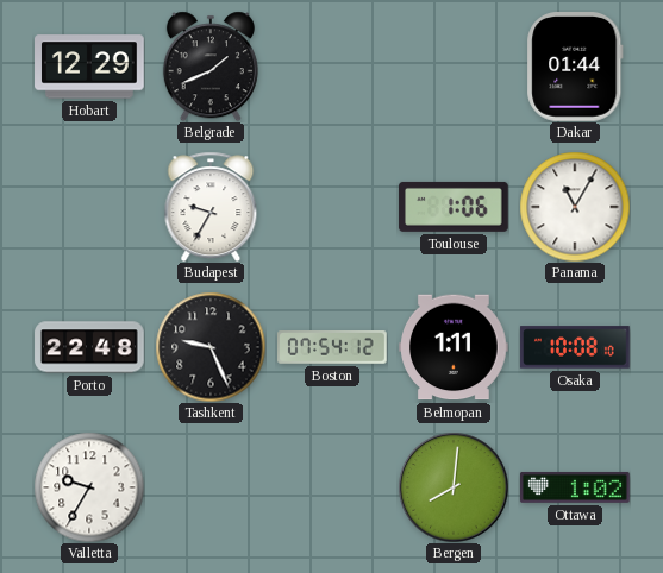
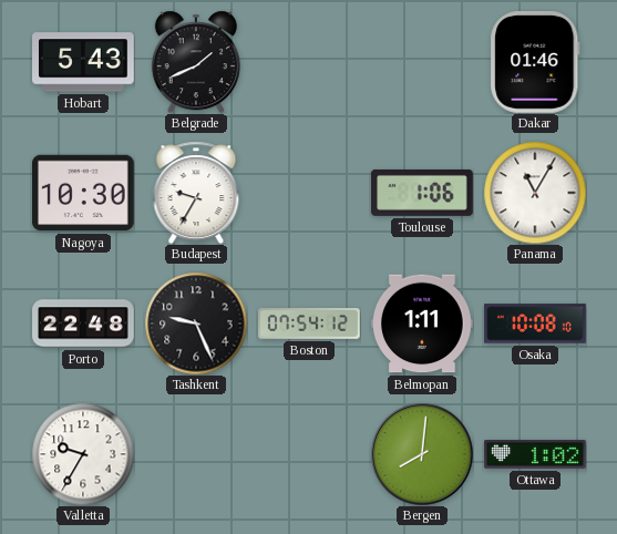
Hobart: 12:29 -> 5:43
Dakar: 01:44 -> 01:46
Nagoya: none -> 10:30
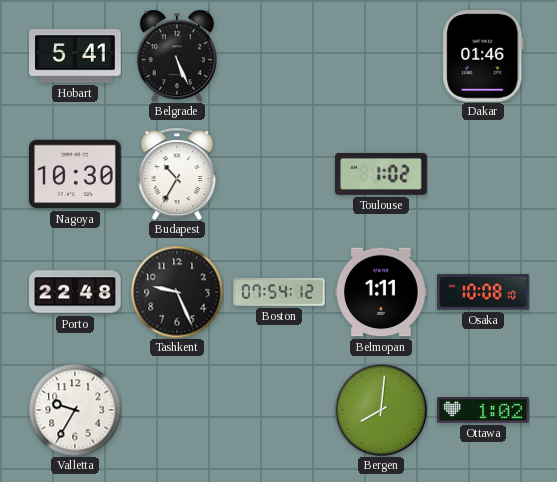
Hobart: 5:43 -> 5:41
Belgrade: 1:41 -> 5:26
Budapest: 9:35 -> 10:35
Toulouse: 1:06 -> 1:02
Panama: 11:05 -> none
